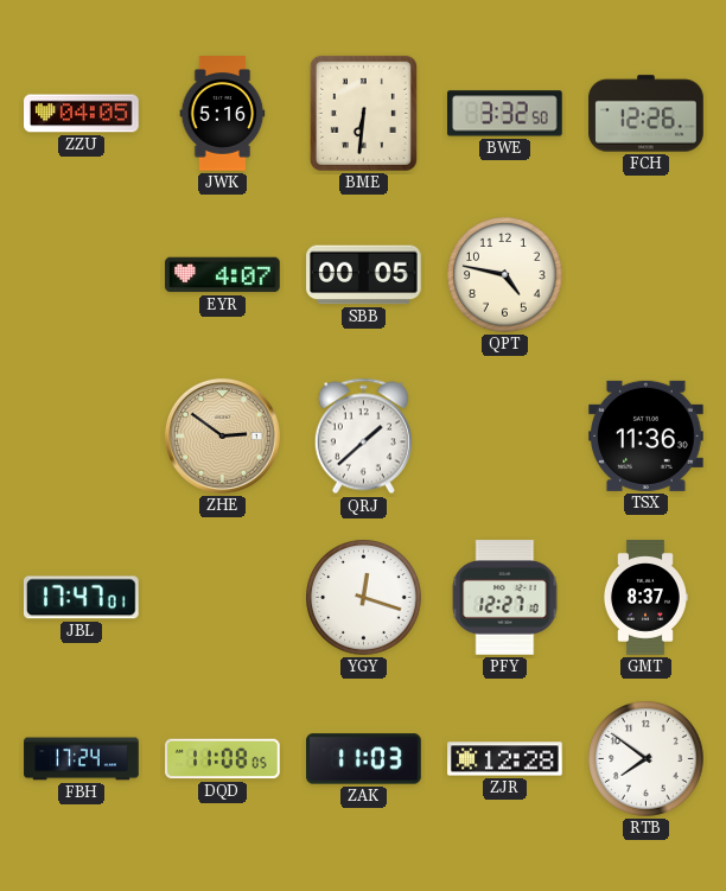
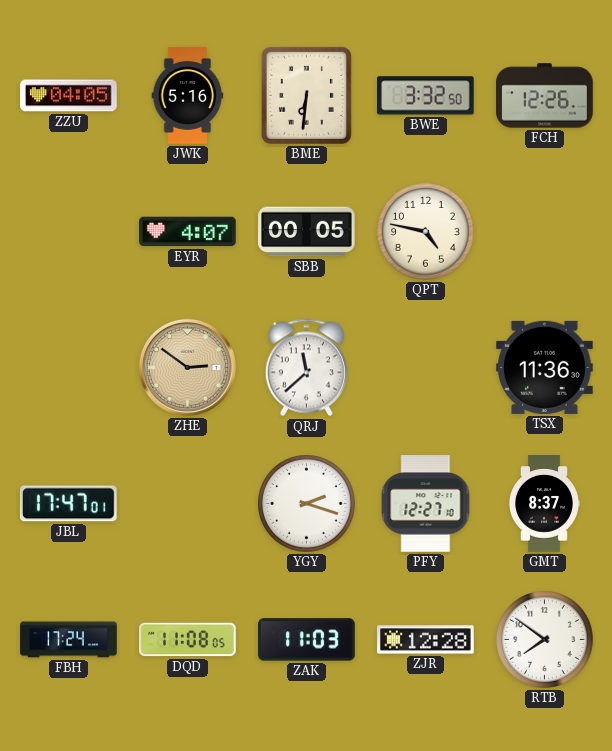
QRJ: 1:38 -> 11:38
YGY: 12:18 -> 2:18
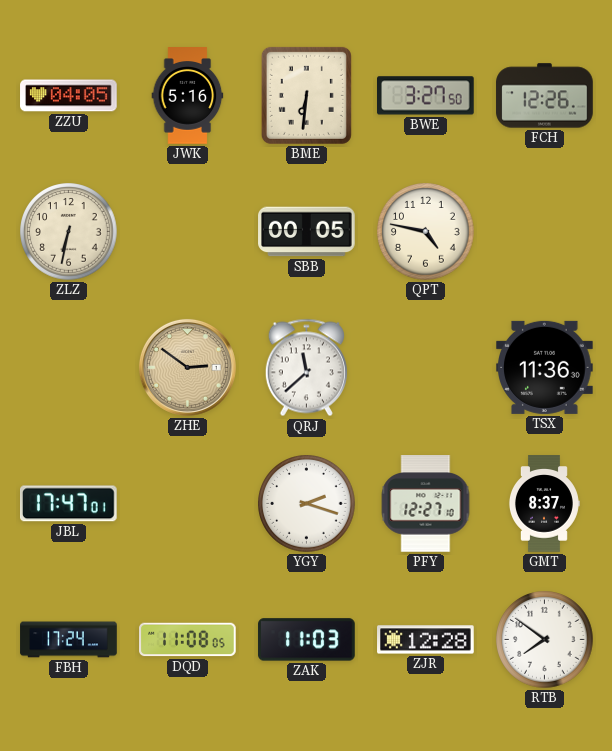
BWE: 3:32 -> 3:27
ZLZ: none -> 6:32
EYR: 4:07 -> none
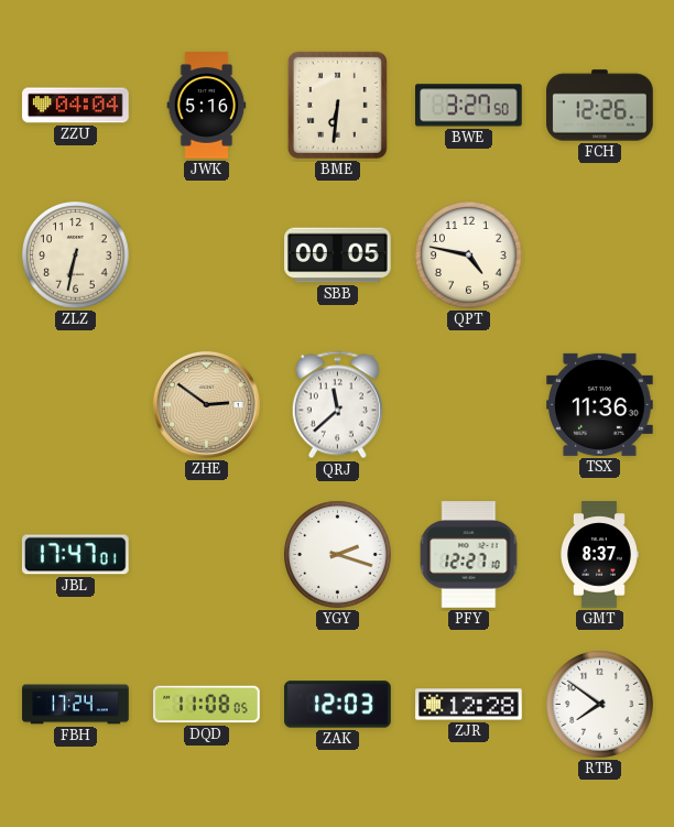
ZZU: 04:05 -> 04:04
ZAK: 11:03 -> 12:03
